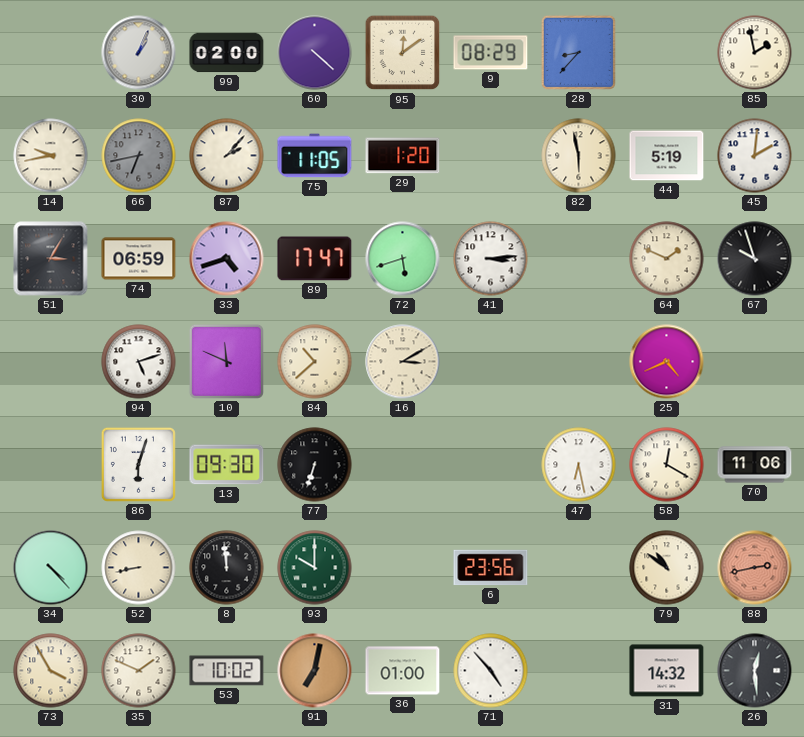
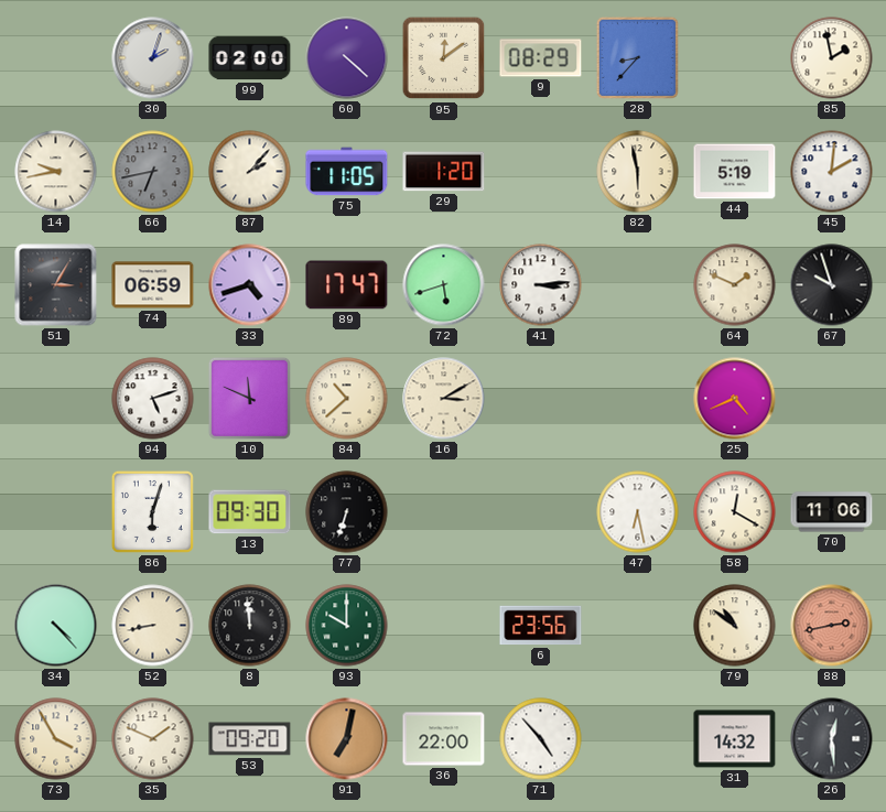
30: 1:04 -> 2:03
53: 10:02 -> 09:20
36: 01:00 -> 22:00
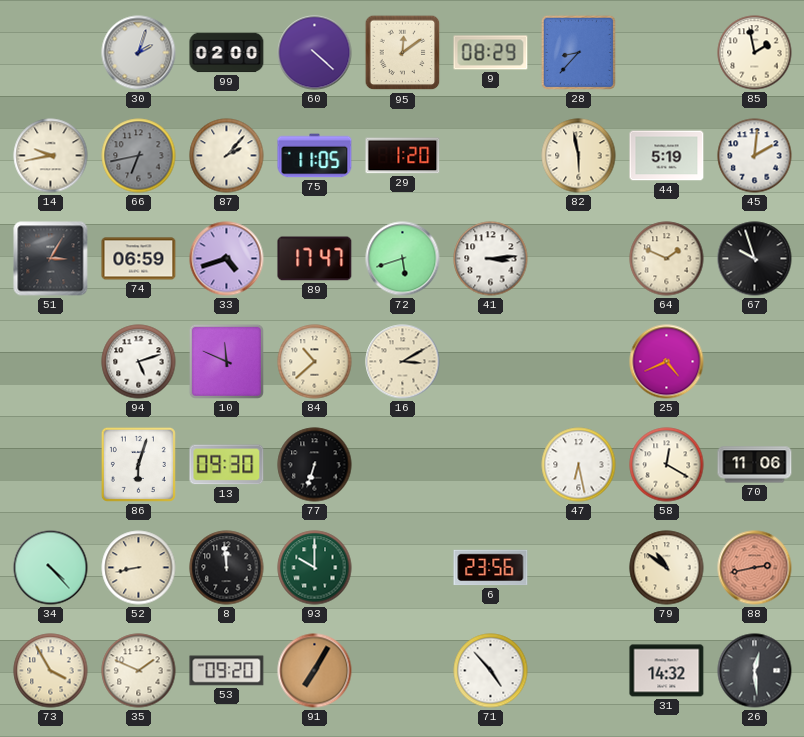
91: 7:02 -> 7:05
36: 22:00 -> none
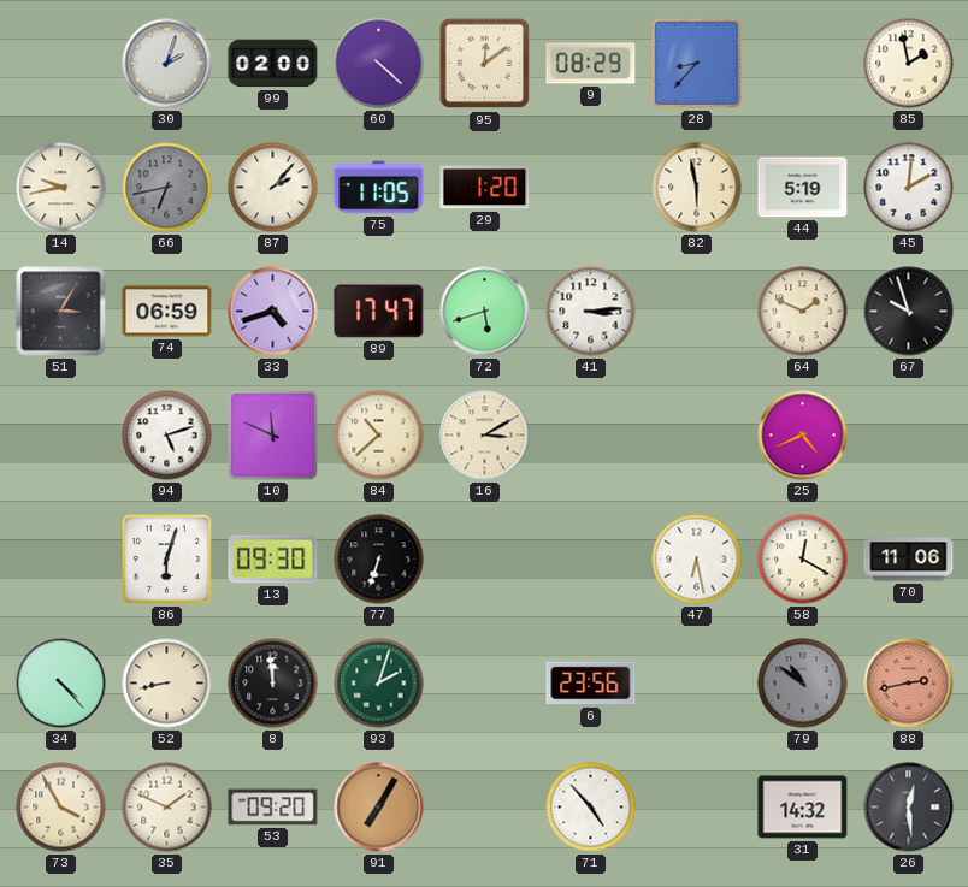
93: 10:00 -> 2:03
79 dial: cream -> grey
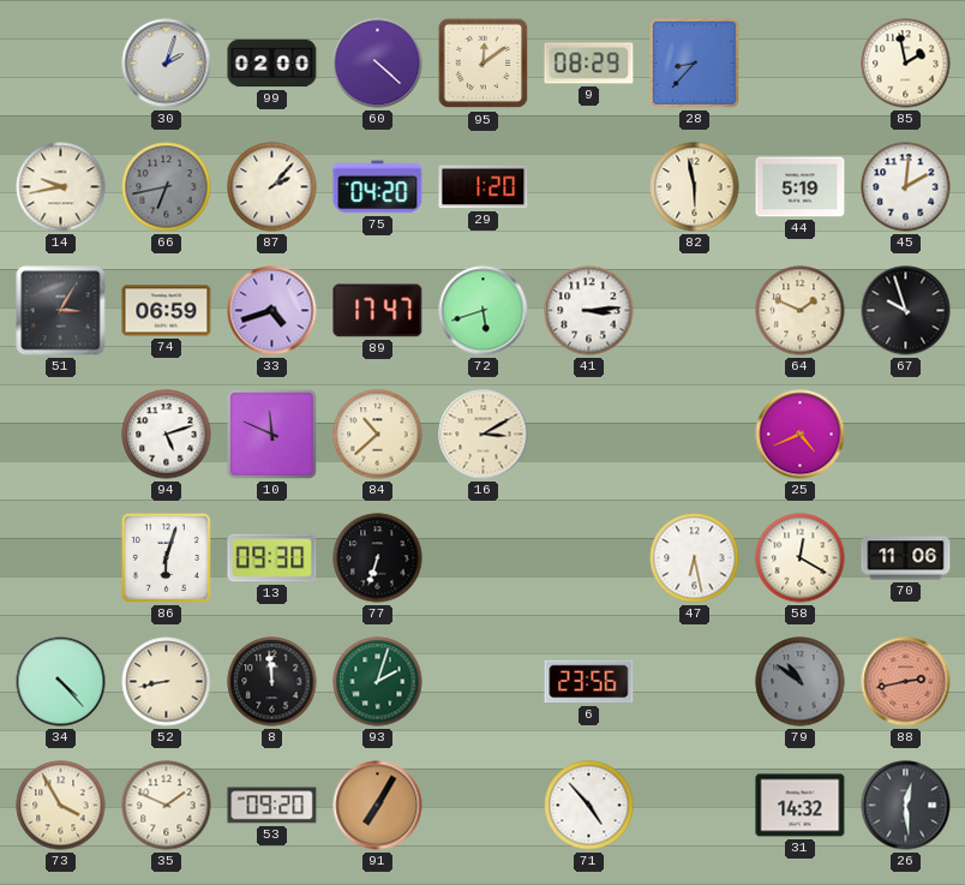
75: 11:05 -> 04:20
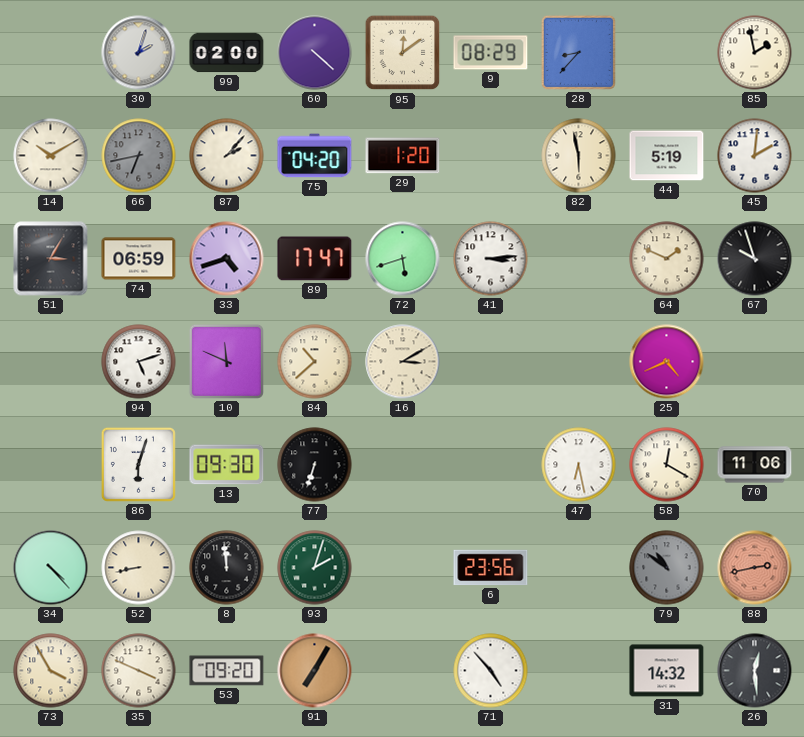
14: 9:43 -> 10:10
35: 1:49 -> 3:49
